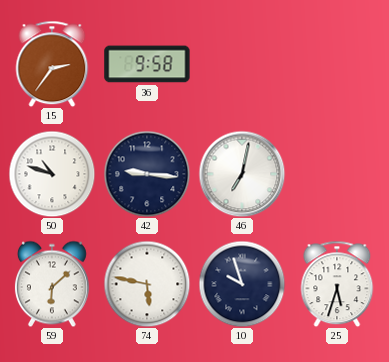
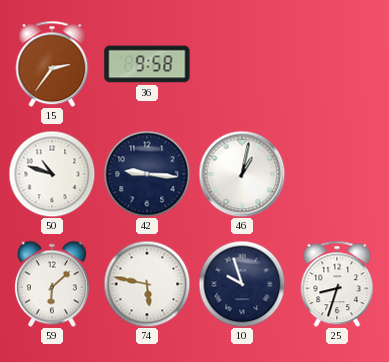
46: 7:02 -> 1:02
25: 5:33 -> 8:33
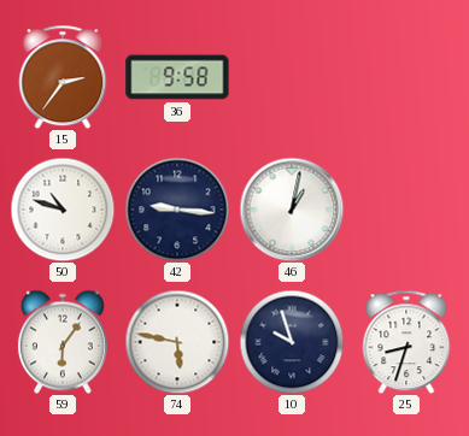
59: 6:08 -> 6:06
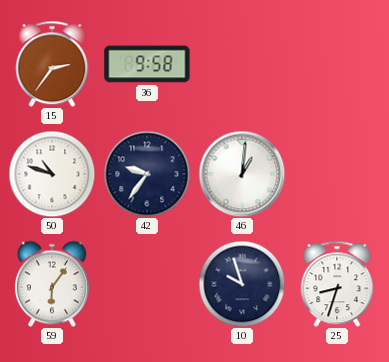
42: 9:16 -> 9:36
46: 1:02 -> 1:01
74: 5:47 -> none
